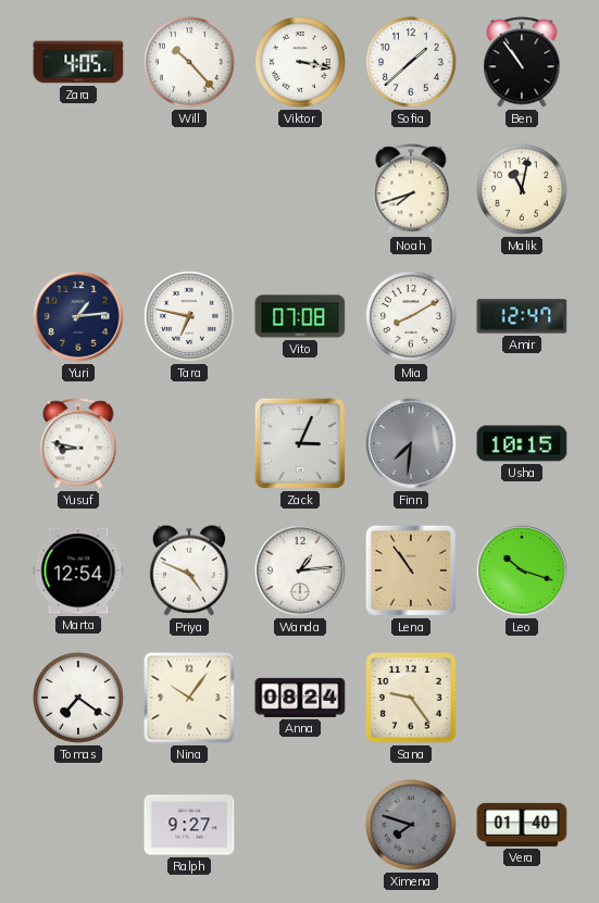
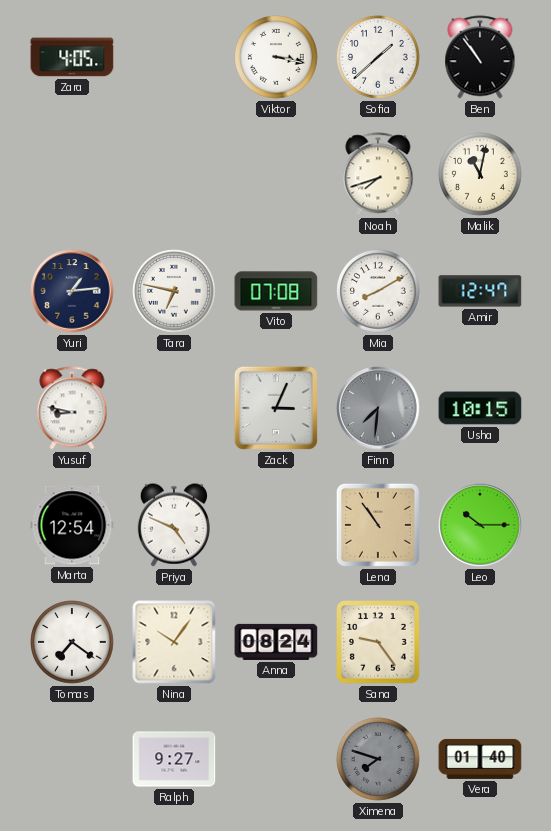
Will: 10:23 -> none
Wanda: 1:14 -> none
Leo: 10:18 -> 10:15
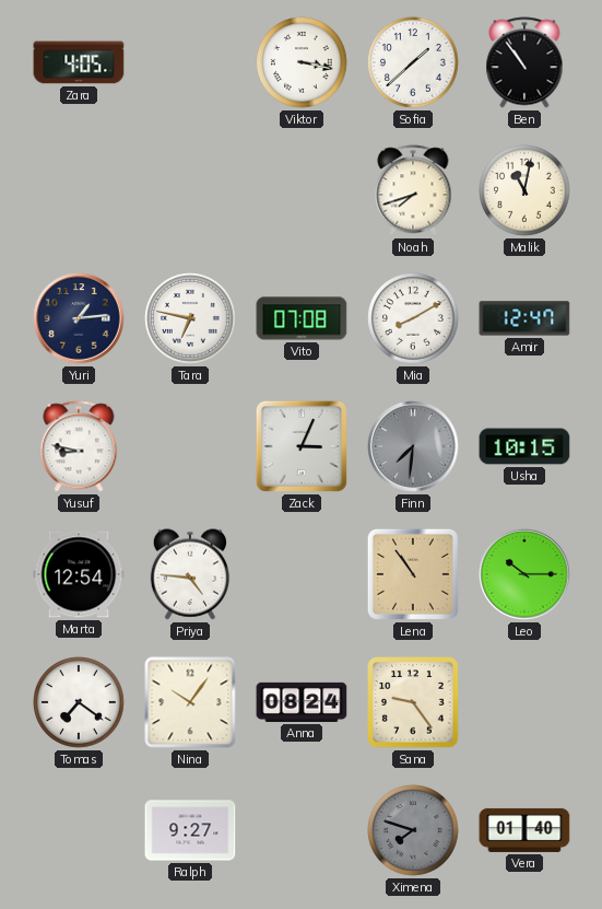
Priya: 4:49 -> 4:46
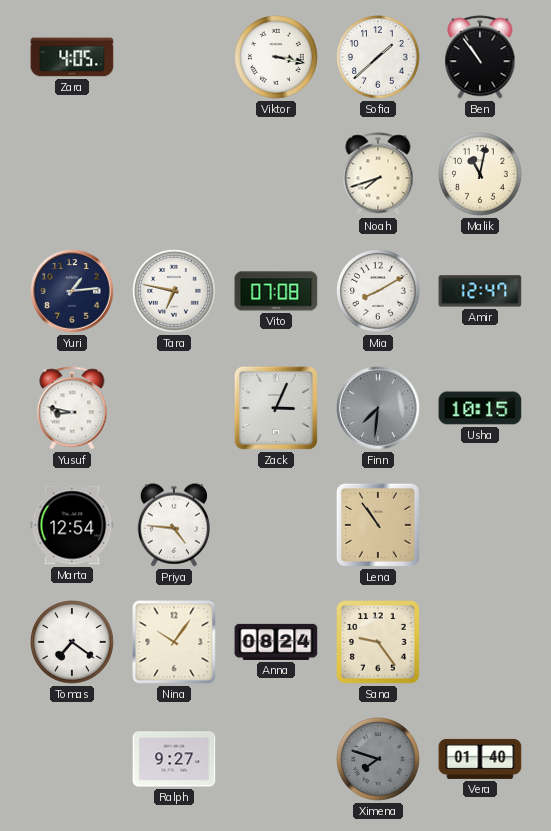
Leo: 10:15 -> none
